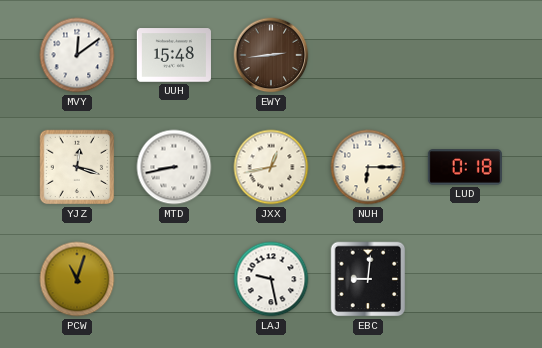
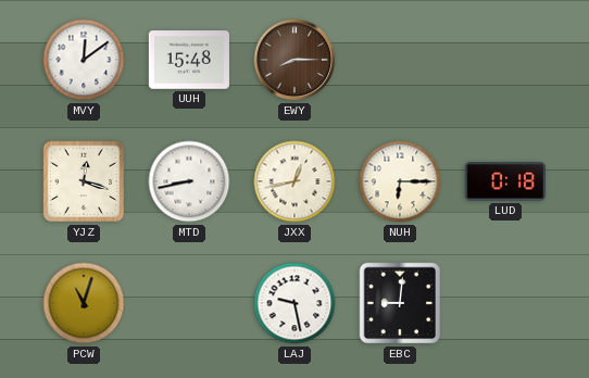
EWY: 2:44 -> 8:15
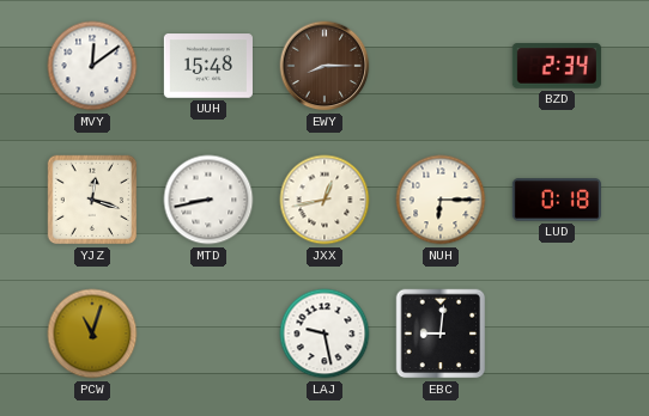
BZD: none -> 2:34
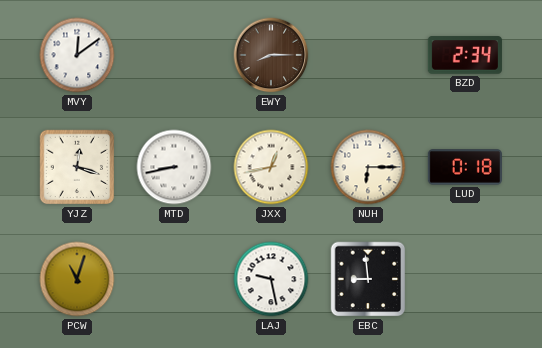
UUH: 15:48 -> none
EBC: 9:01 -> 8:59
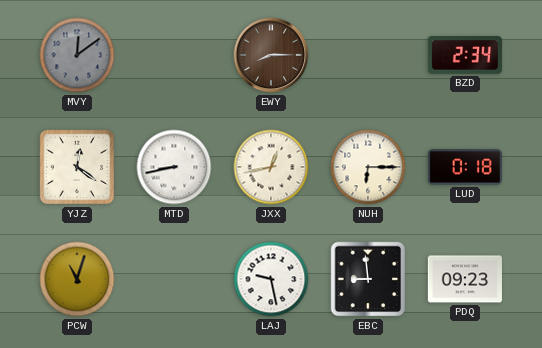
MVY dial: white -> grey
YJZ: 12:18 -> 12:21
PDQ: none -> 09:23
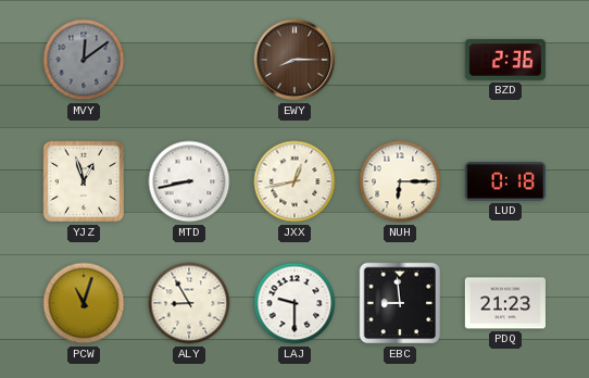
BZD: 2:34 -> 2:36
YJZ: 12:21 -> 12:57
ALY: none -> 8:55
LAJ: 9:28 -> 9:30
PDQ: 09:23 -> 21:23
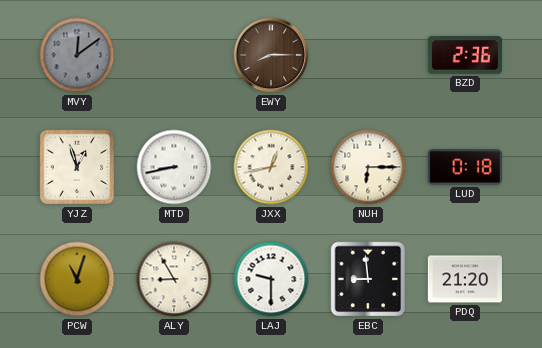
PDQ: 21:23 -> 21:20
